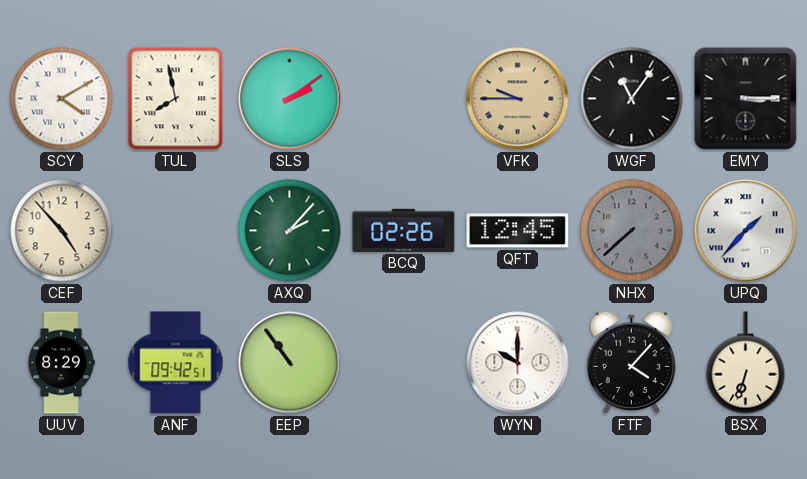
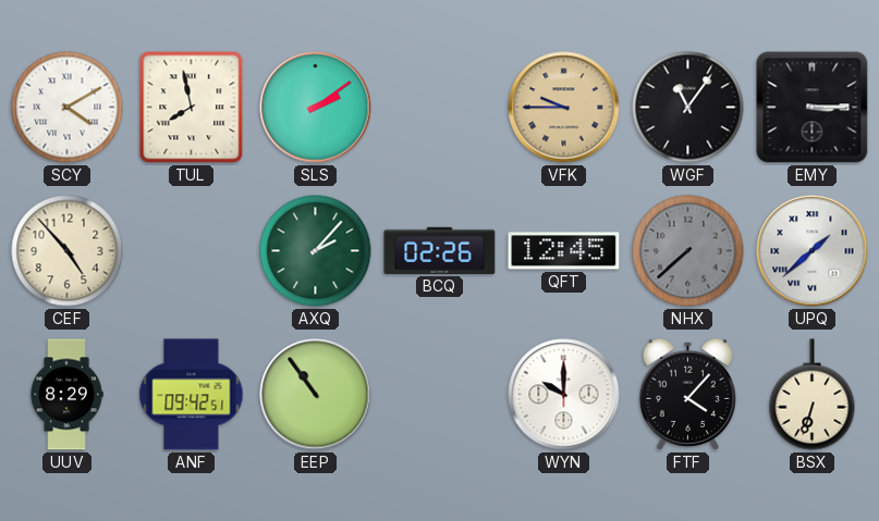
UPQ: 1:37 -> 1:38
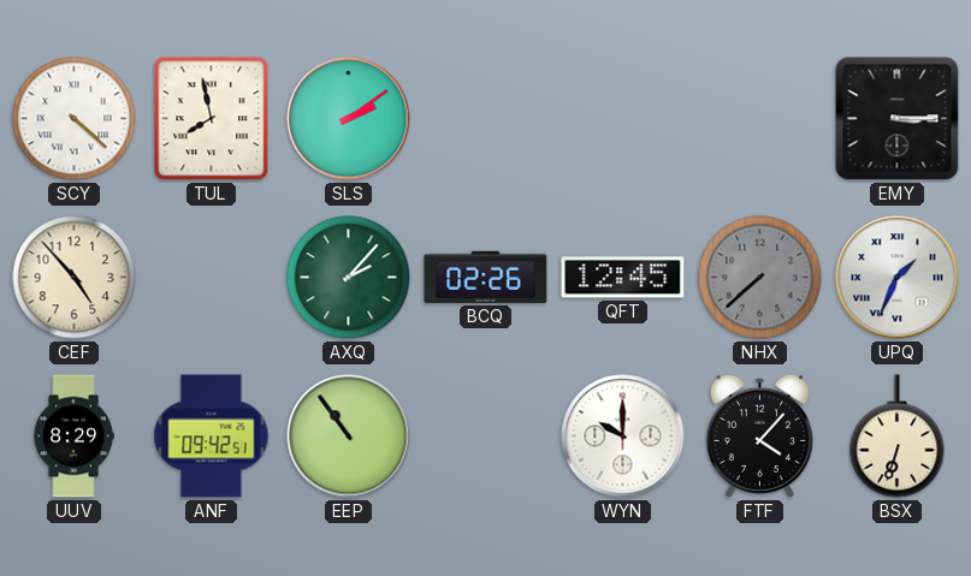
SCY: 4:10 -> 4:22
VFK: 9:45 -> none
WGF: 11:06 -> none
UPQ: 1:38 -> 1:34
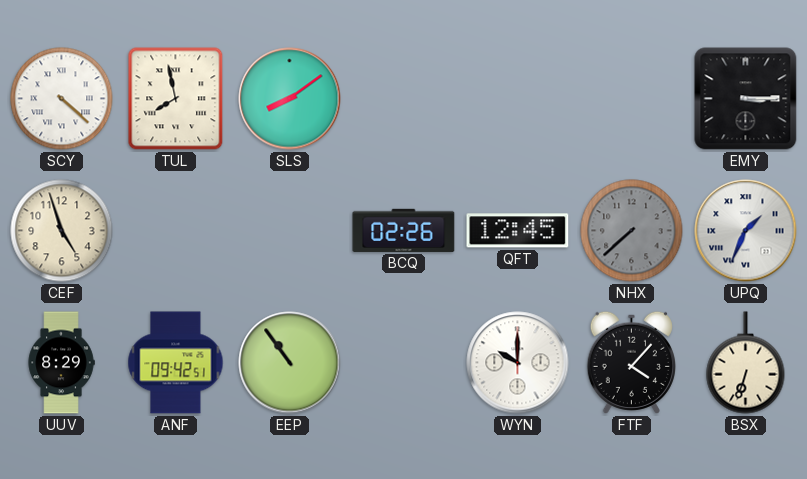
SLS: 2:09 -> 8:09
CEF: 4:53 -> 4:57
AXQ: 2:07 -> none
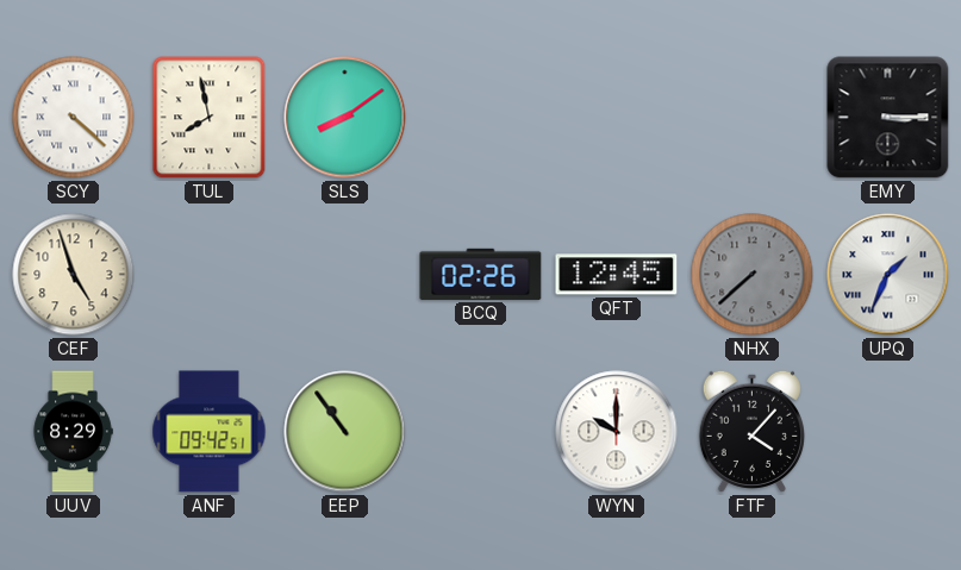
BSX: 6:33 -> none
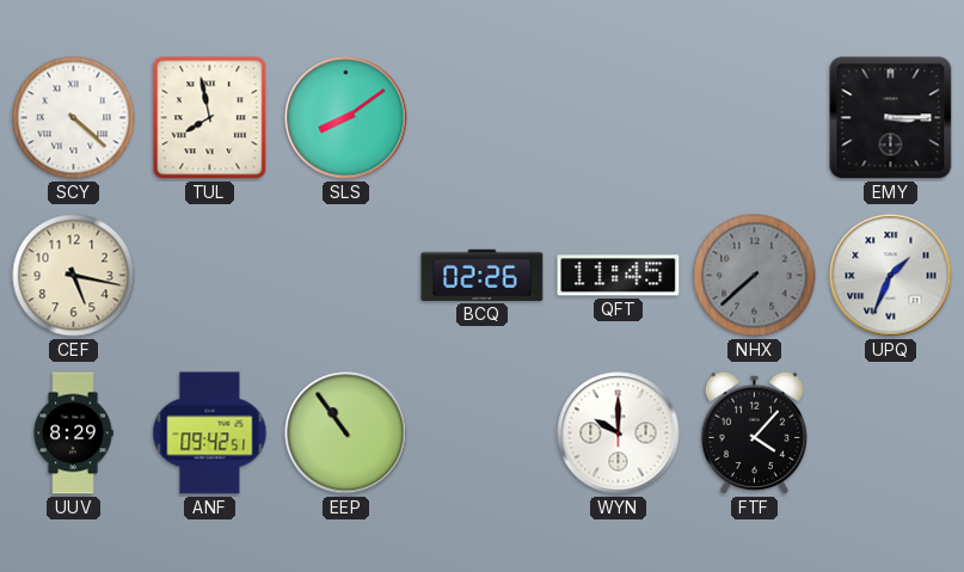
CEF: 4:57 -> 5:17
QFT: 12:45 -> 11:45
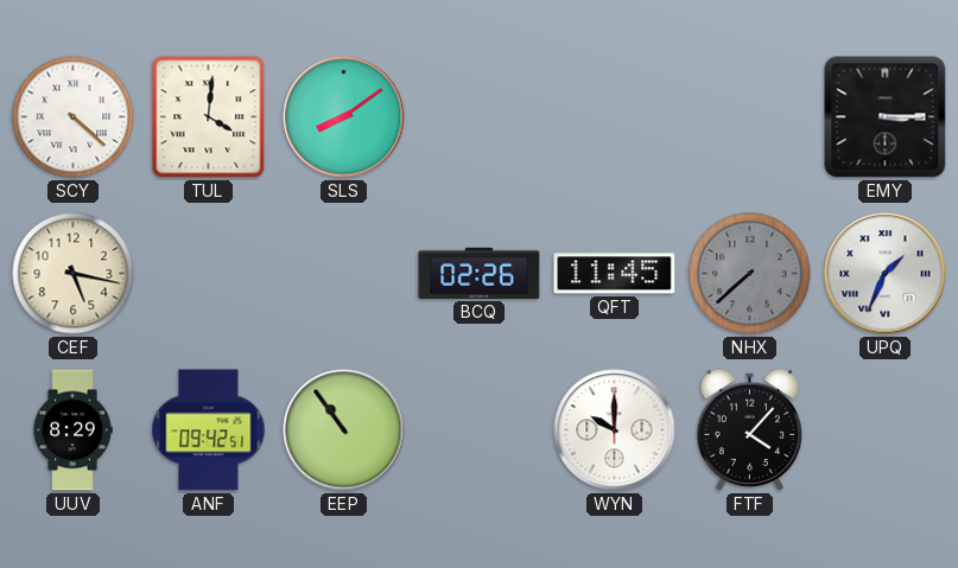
TUL: 7:58 -> 4:01
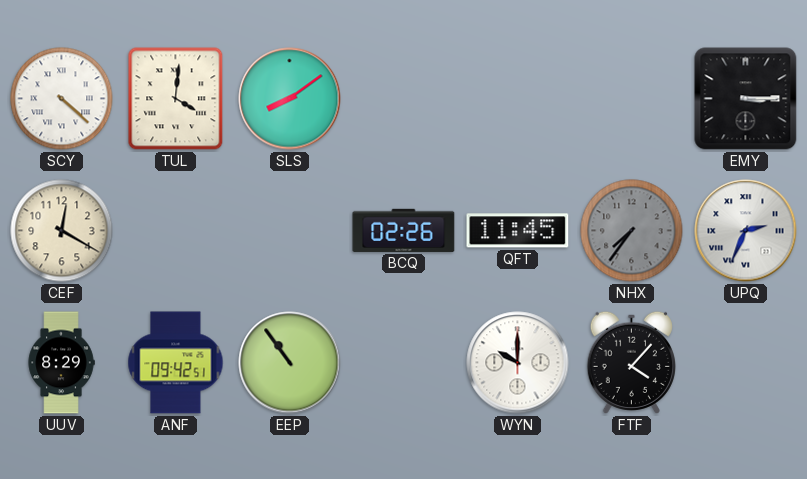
CEF: 5:17 -> 12:20
NHX: 7:38 -> 7:36
UPQ: 1:34 -> 2:34
